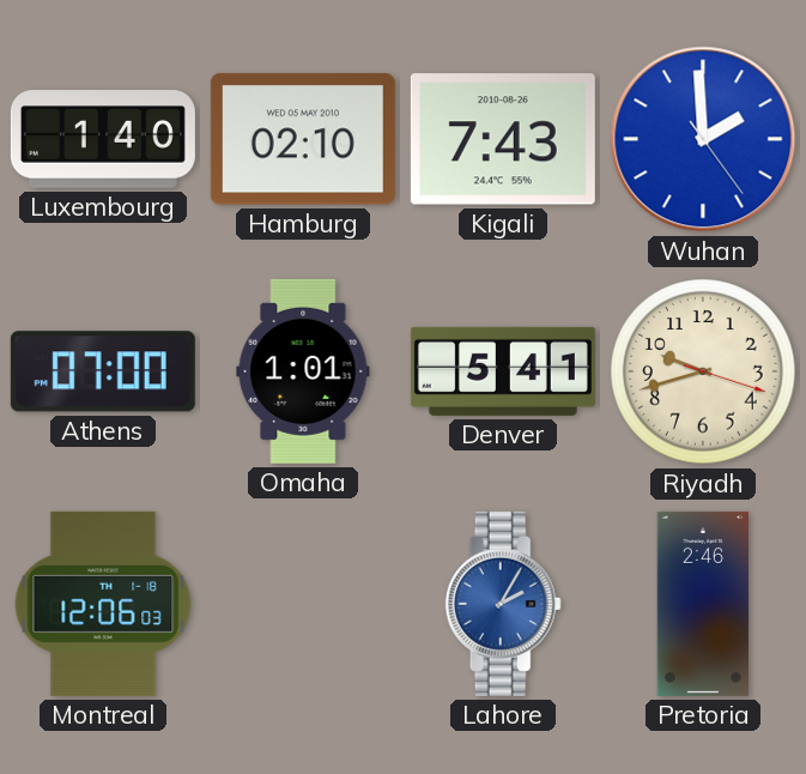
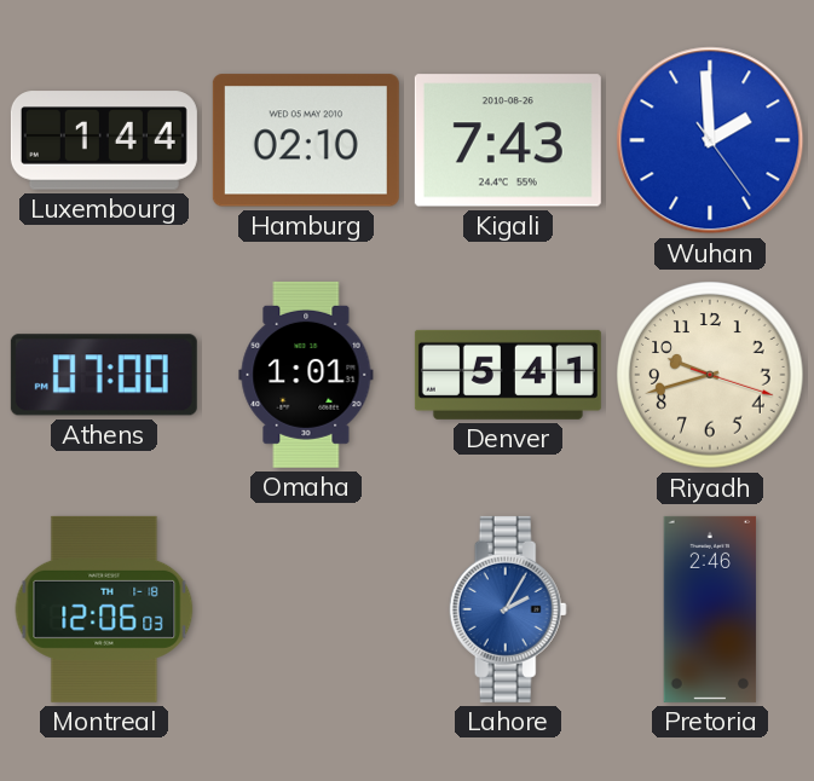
Luxembourg: 1:40 -> 1:44
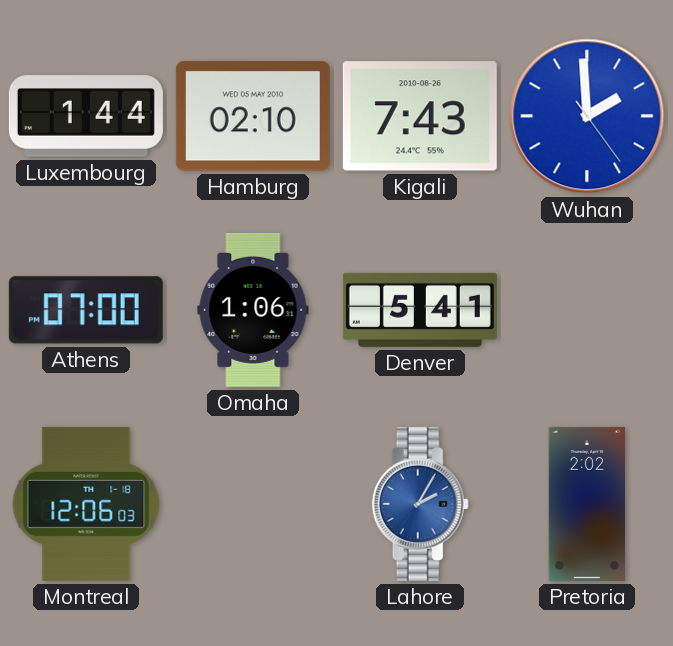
Omaha: 1:01 -> 1:06
Riyadh: 9:42 -> none
Pretoria: 2:46 -> 2:02
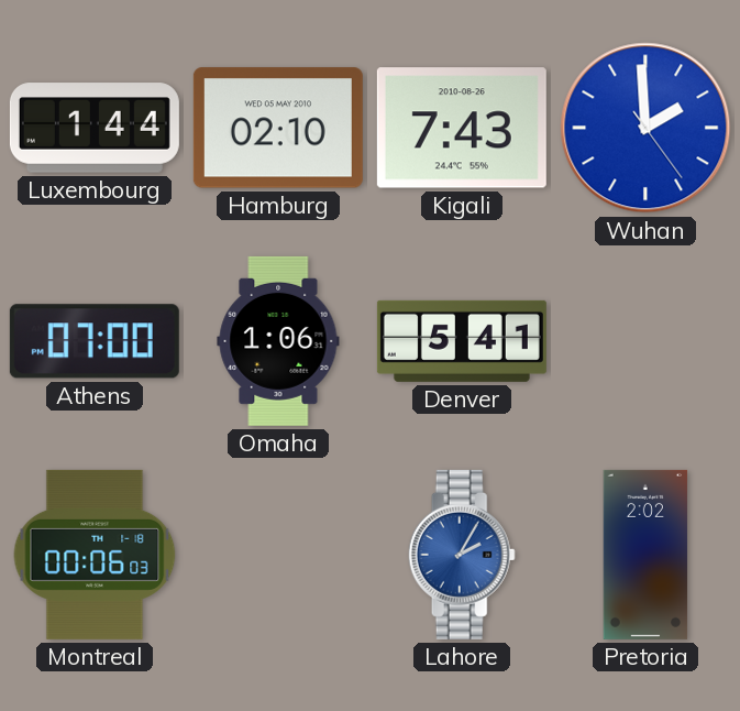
Montreal: 12:06 -> 00:06
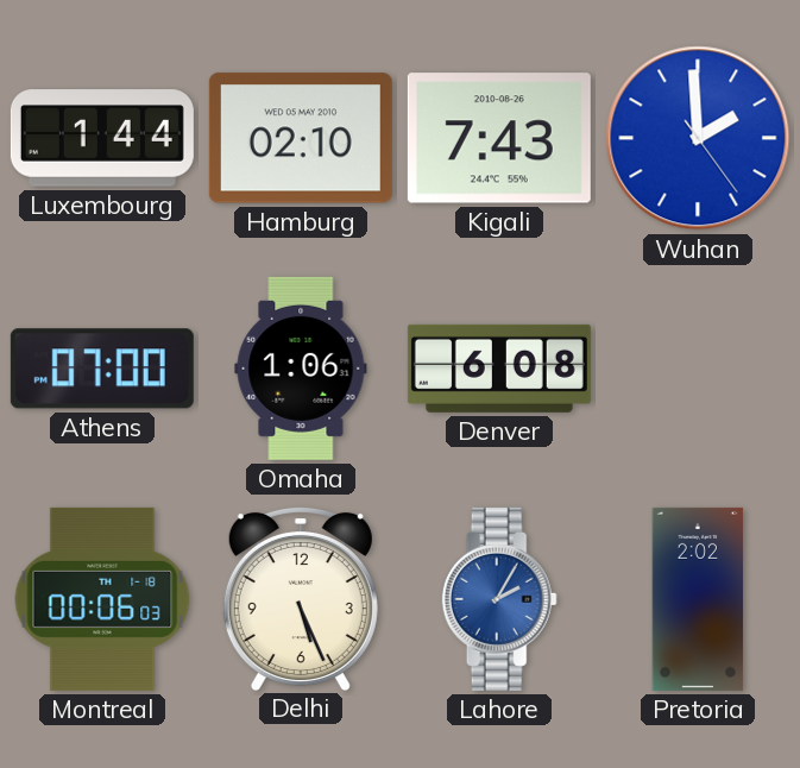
Denver: 5:41 -> 6:08
Delhi: none -> 5:26
